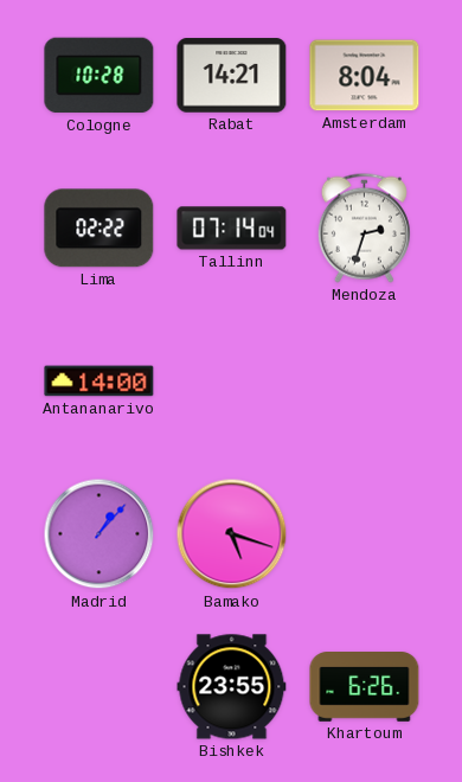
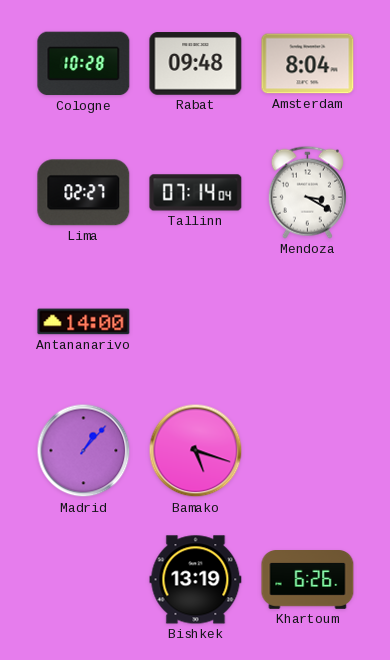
Rabat: 14:21 -> 09:48
Lima: 02:22 -> 02:27
Mendoza: 2:33 -> 3:20
Bishkek: 23:55 -> 13:19
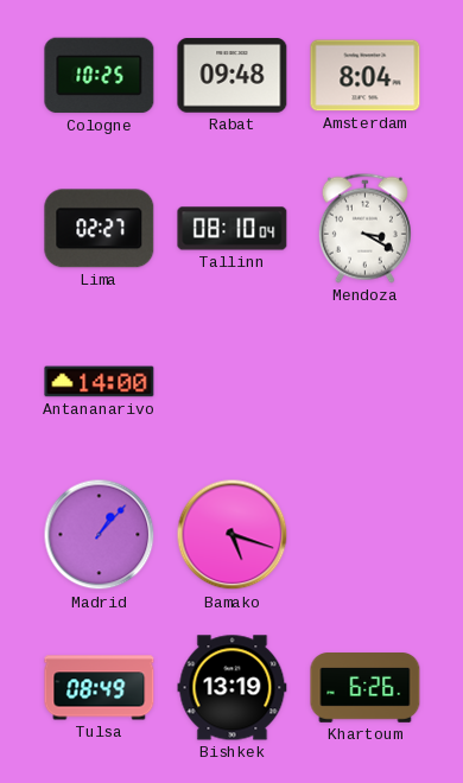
Cologne: 10:28 -> 10:25
Tallinn: 07:14 -> 08:10
Tulsa: none -> 08:49
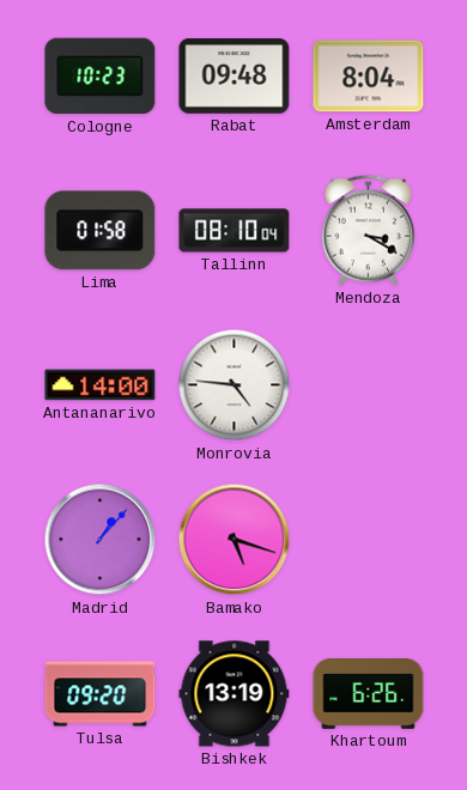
Cologne: 10:25 -> 10:23
Lima: 02:27 -> 01:58
Monrovia: none -> 4:46
Tulsa: 08:49 -> 09:20
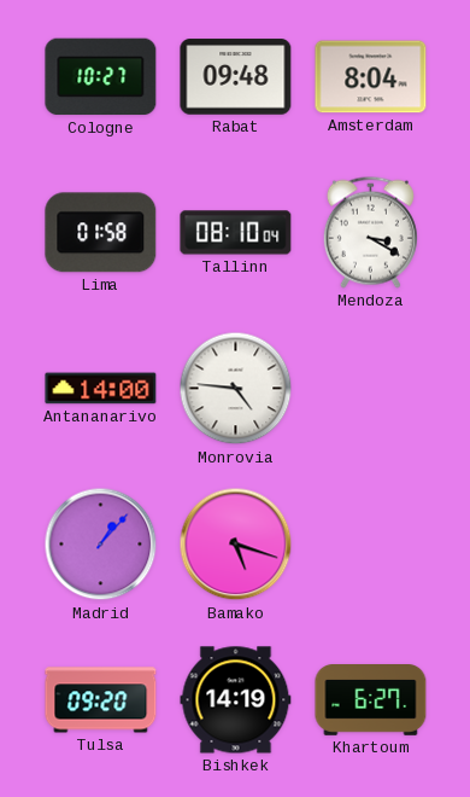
Cologne: 10:23 -> 10:27
Bishkek: 13:19 -> 14:19
Khartoum: 6:26 -> 6:27
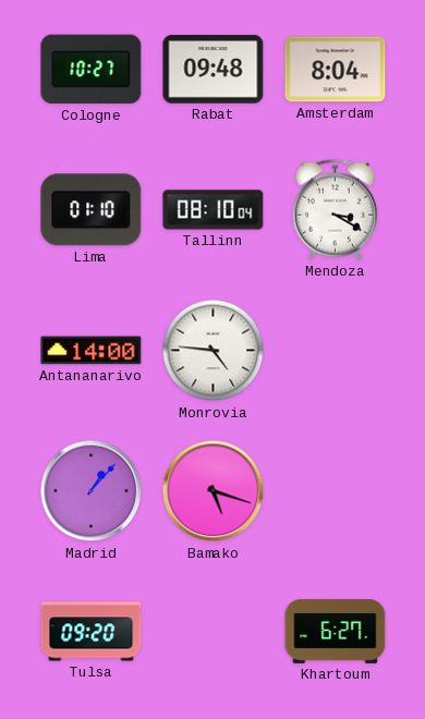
Lima: 01:58 -> 01:10
Bishkek: 14:19 -> none
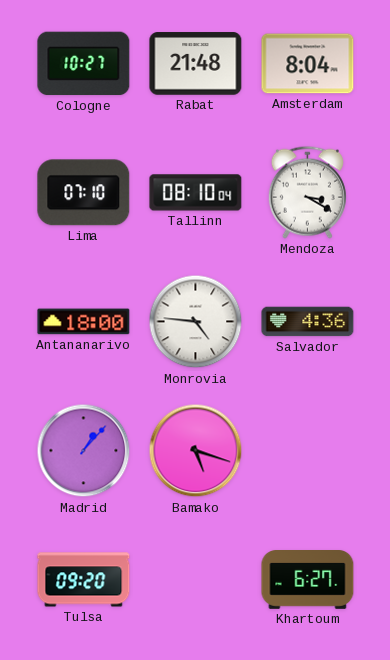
Rabat: 09:48 -> 21:48
Lima: 01:10 -> 07:10
Antananarivo: 14:00 -> 18:00
Salvador: none -> 4:36
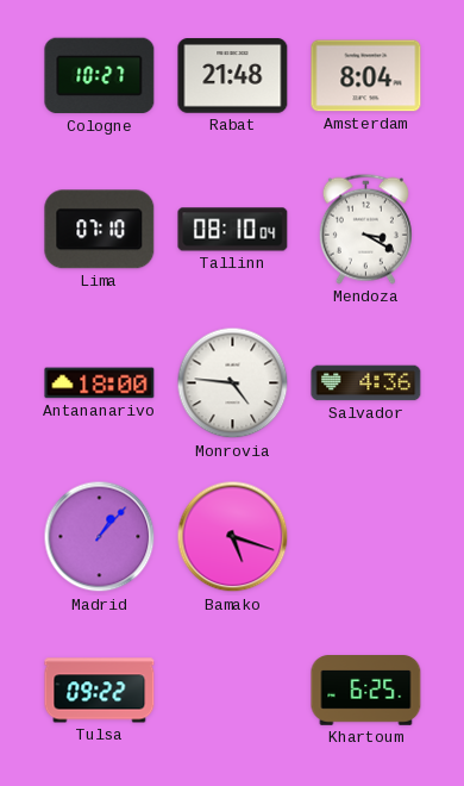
Tulsa: 09:20 -> 09:22
Khartoum: 6:27 -> 6:25
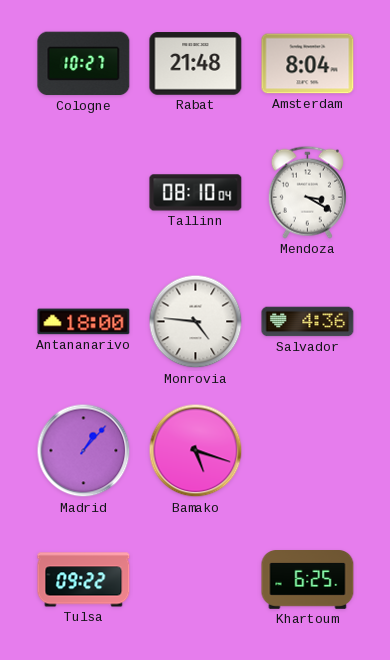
Lima: 07:10 -> none
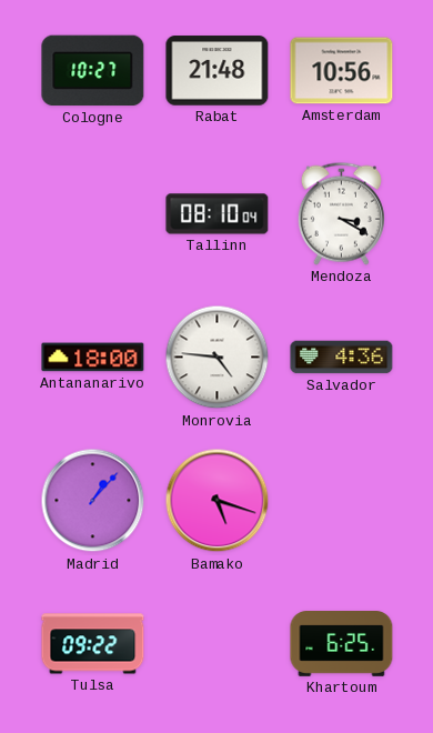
Amsterdam: 8:04 -> 10:56
